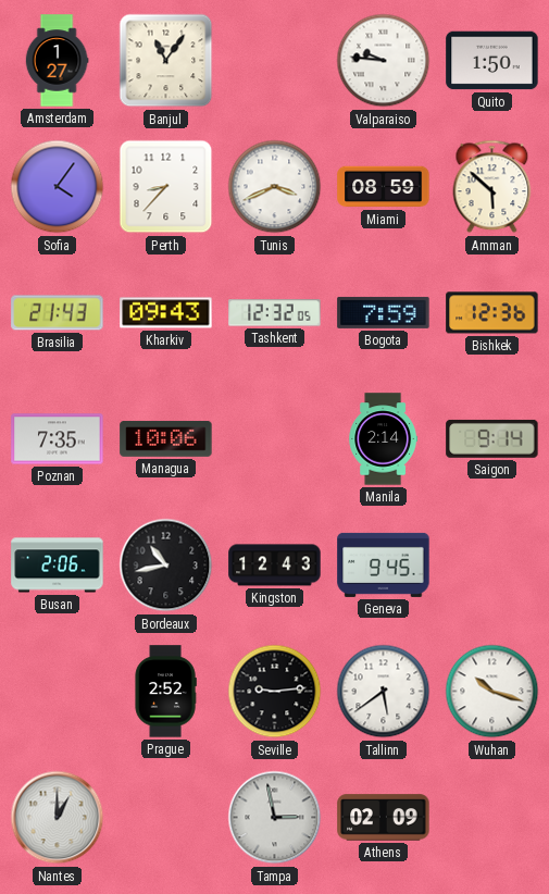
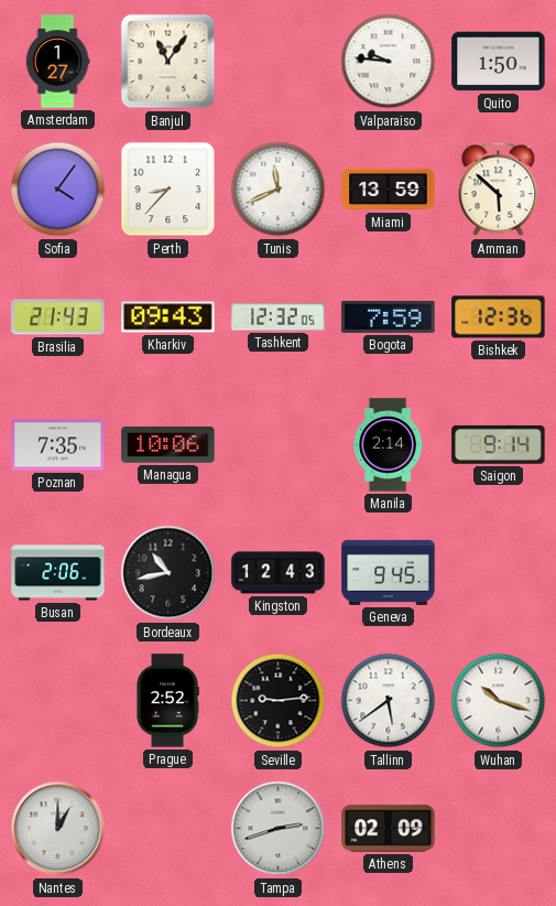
Tunis: 3:41 -> 11:41
Miami: 08:59 -> 13:59
Tampa: 2:58 -> 2:42
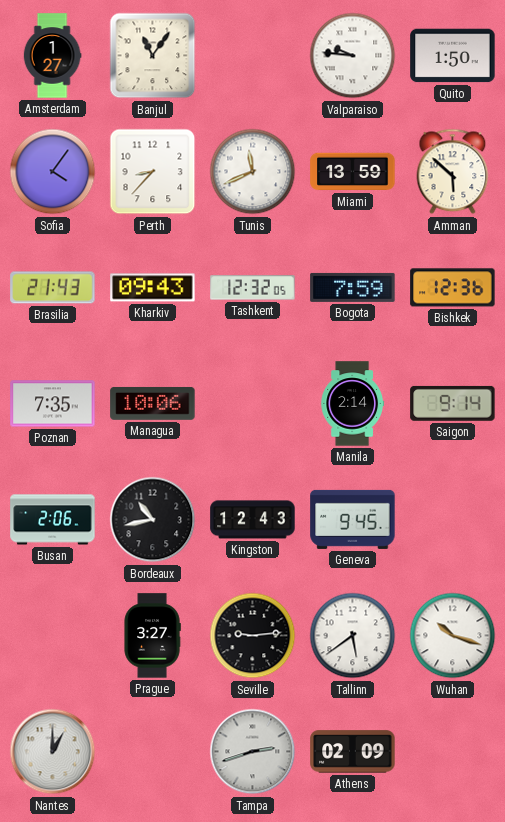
Prague: 2:52 -> 3:27
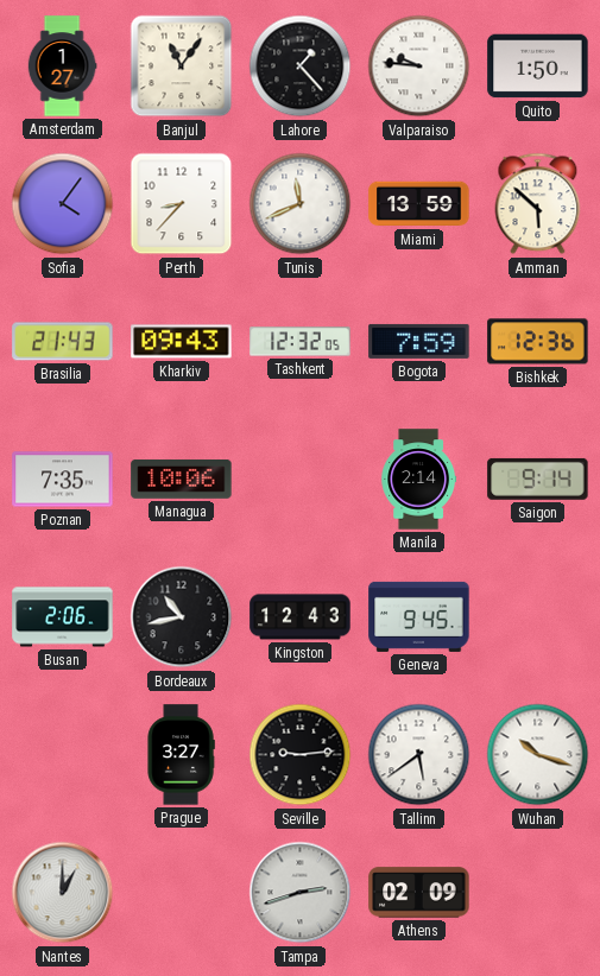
Lahore: none -> 1:23
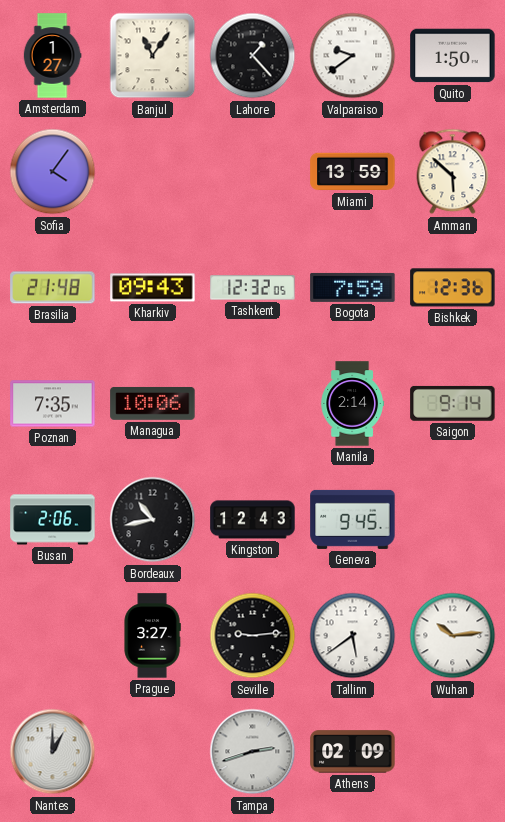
Valparaiso: 9:46 -> 9:39
Perth: 8:37 -> none
Tunis: 11:41 -> none
Brasilia: 21:43 -> 21:48
Wuhan: 10:18 -> 10:14
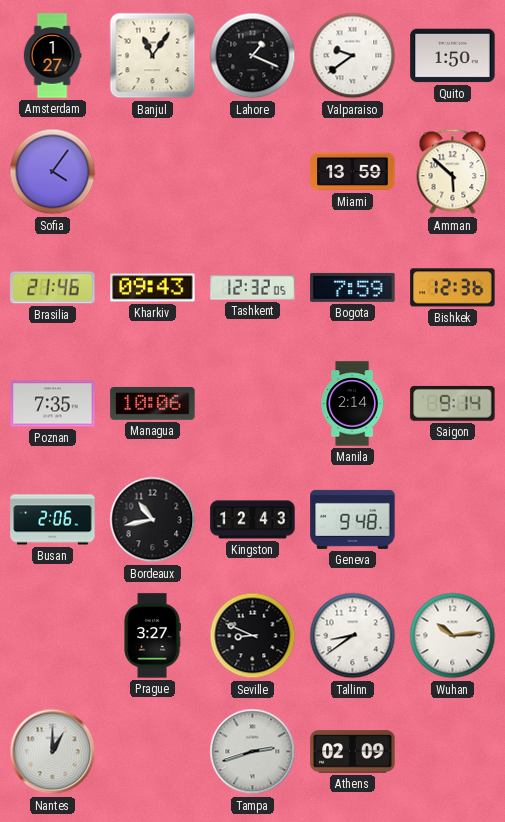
Lahore: 1:23 -> 1:19
Brasilia: 21:48 -> 21:46
Geneva: 9:45 -> 9:48
Seville: 9:14 -> 8:49
Tallinn: 5:39 -> 8:39
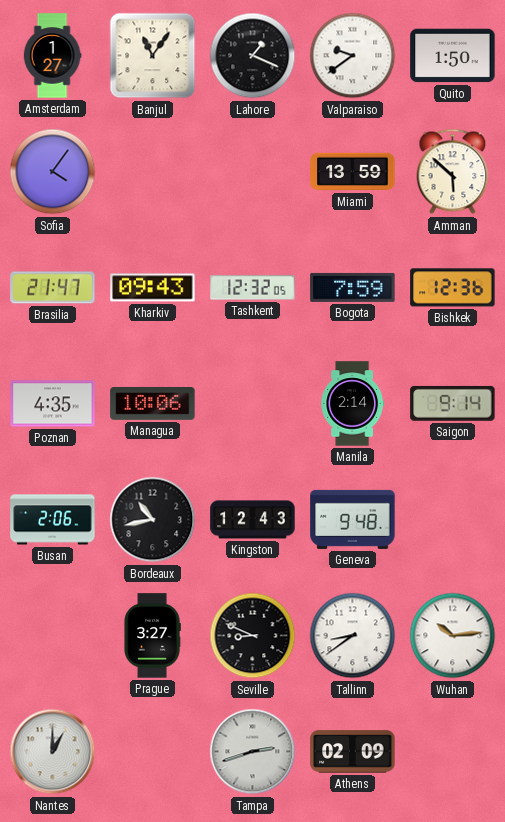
Brasilia: 21:46 -> 21:47
Poznan: 7:35 -> 4:35
